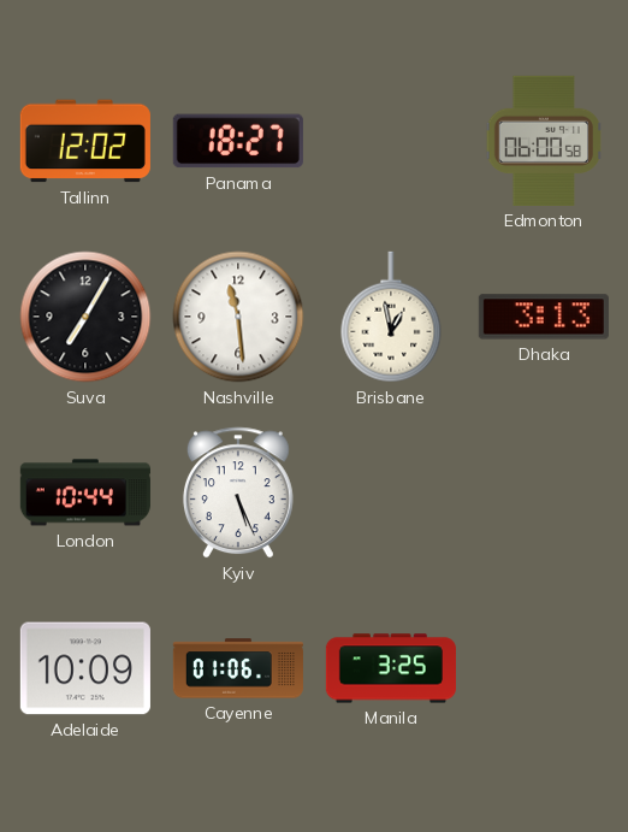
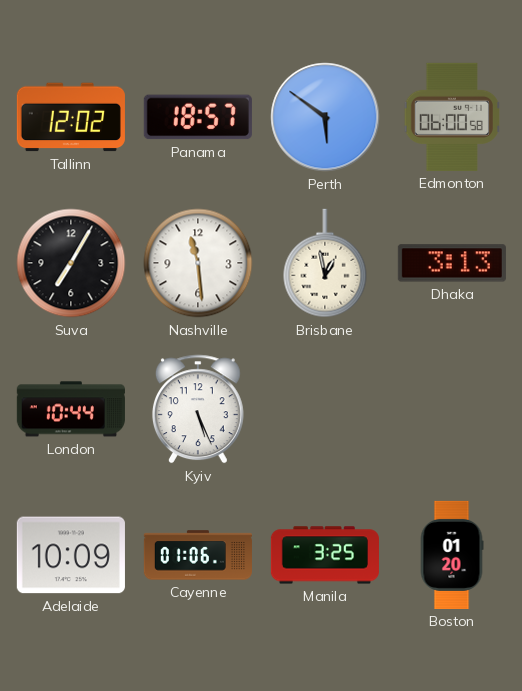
Panama: 18:27 -> 18:57
Perth: none -> 5:51
Boston: none -> 01:20
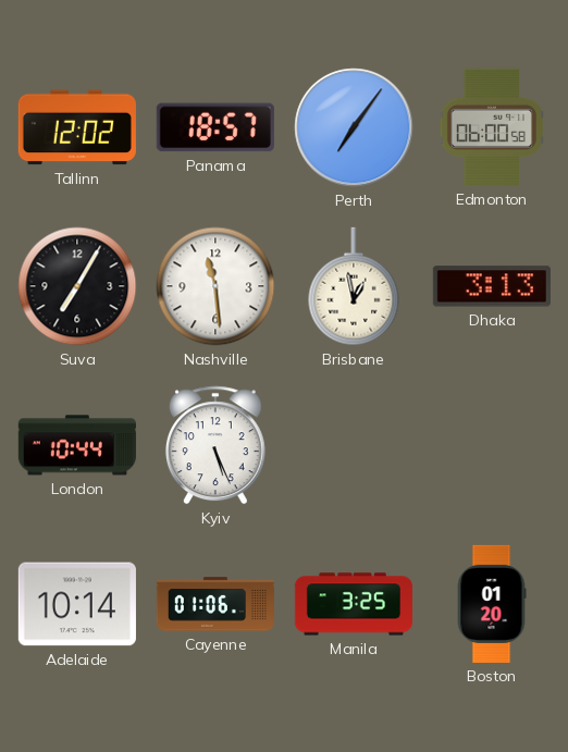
Perth: 5:51 -> 7:06
Adelaide: 10:09 -> 10:14
